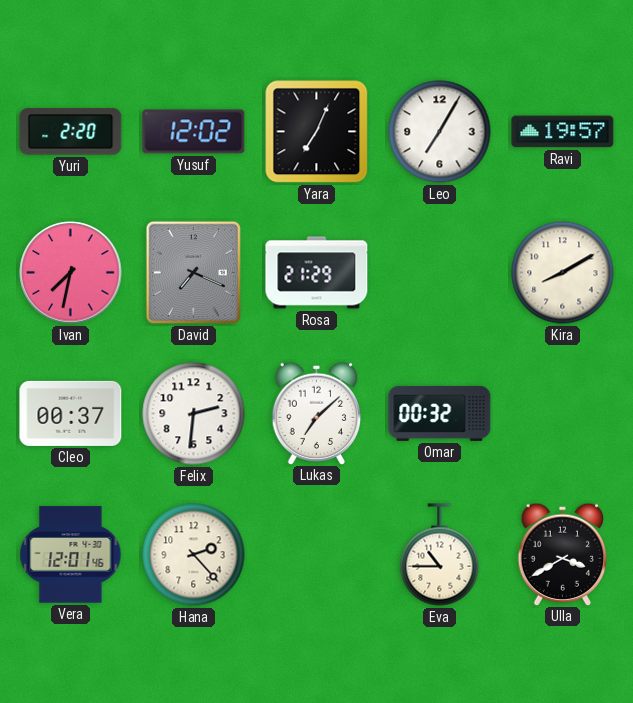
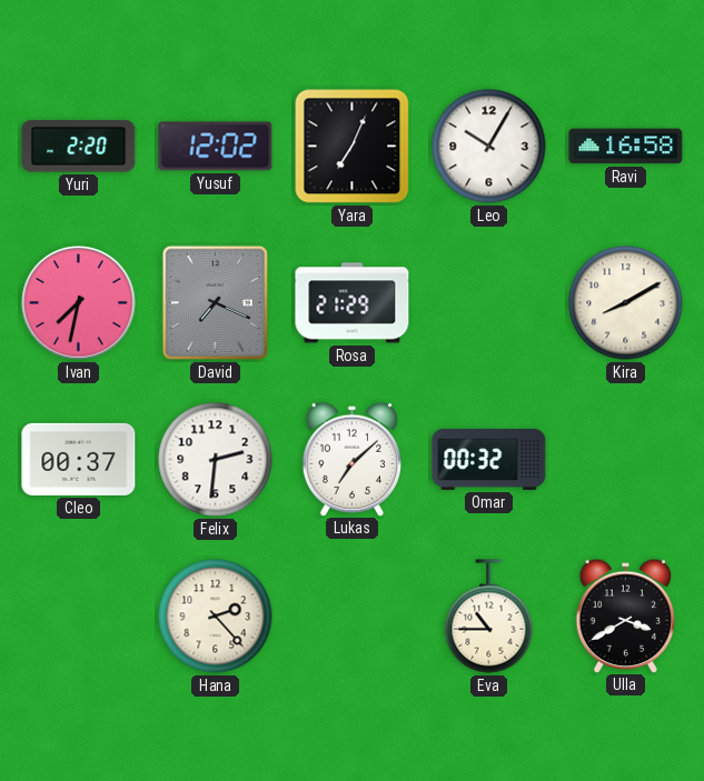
Leo: 7:05 -> 10:05
Ravi: 19:57 -> 16:58
Vera: 12:01 -> none
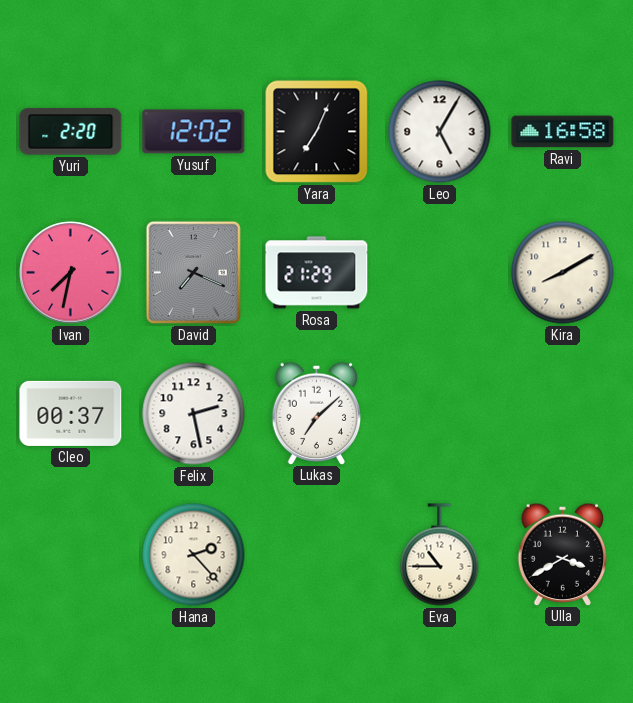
Leo: 10:05 -> 5:05
Felix: 2:31 -> 2:28
Omar: 00:32 -> none
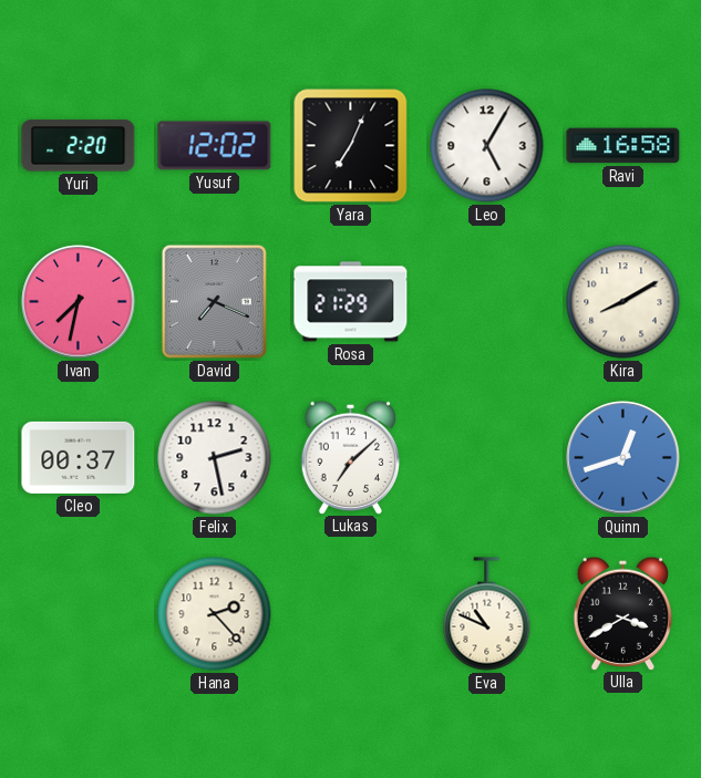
Quinn: none -> 12:42
Eva: 10:45 -> 10:49
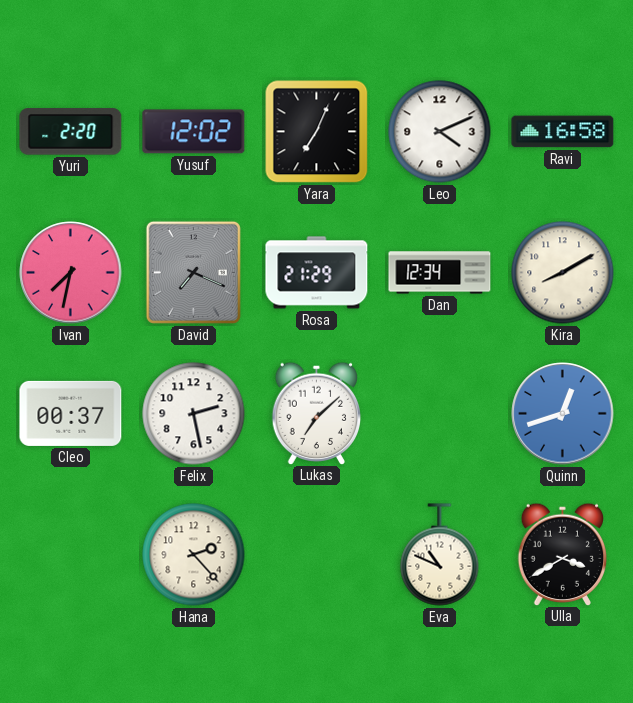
Leo: 5:05 -> 4:11
Dan: none -> 12:34
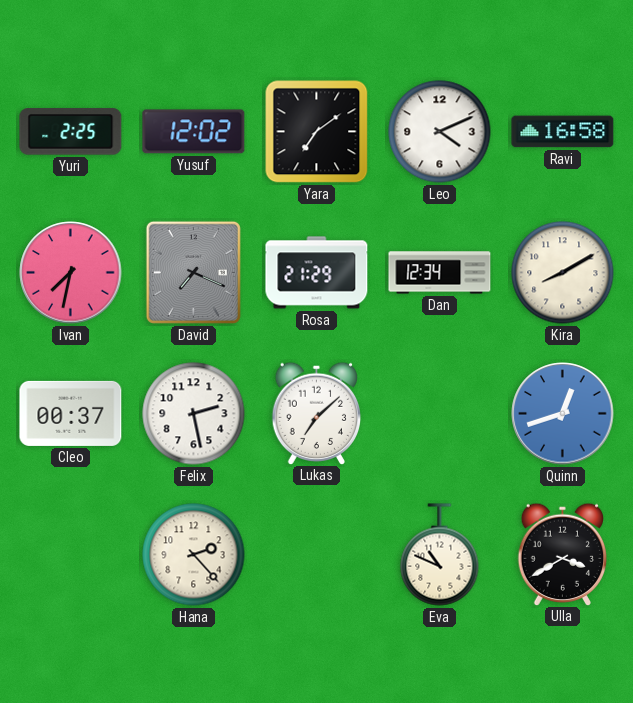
Yuri: 2:20 -> 2:25
Yara: 7:04 -> 7:09
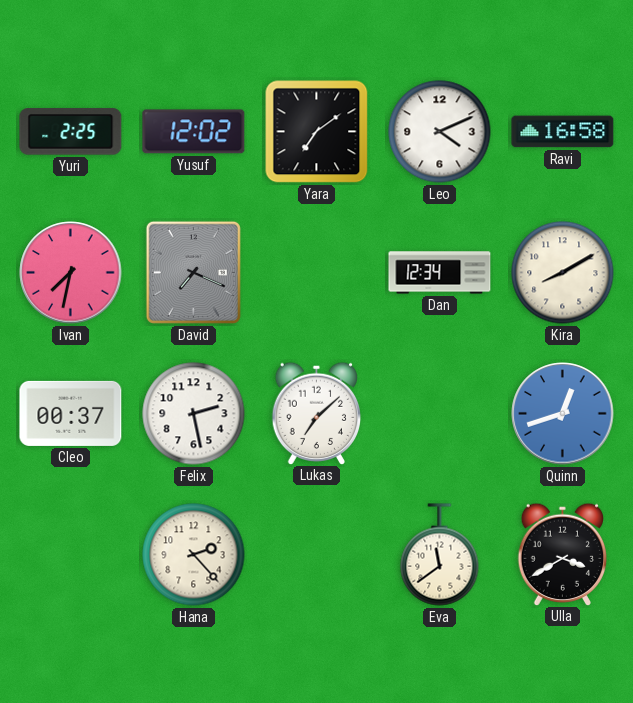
Rosa: 21:29 -> none
Eva: 10:49 -> 11:39
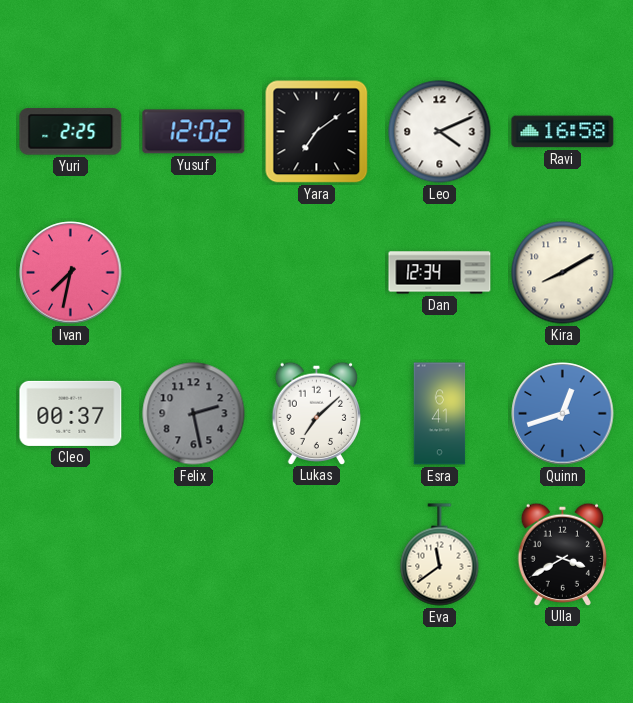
David: 7:19 -> none
Felix dial: white -> grey
Esra: none -> 6:41
Hana: 2:23 -> none
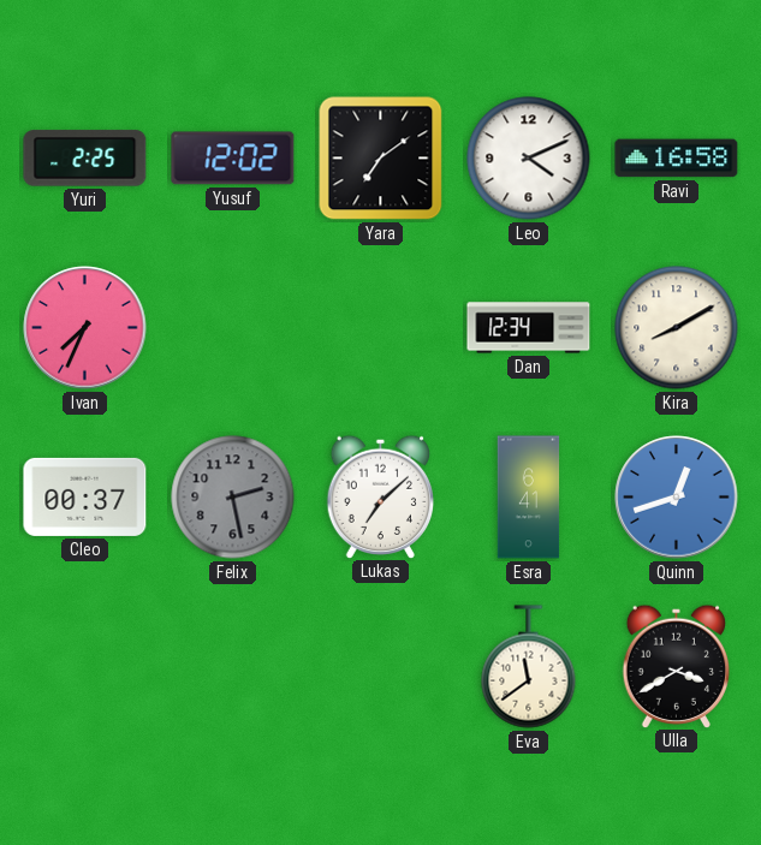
Ivan: 7:32 -> 7:34
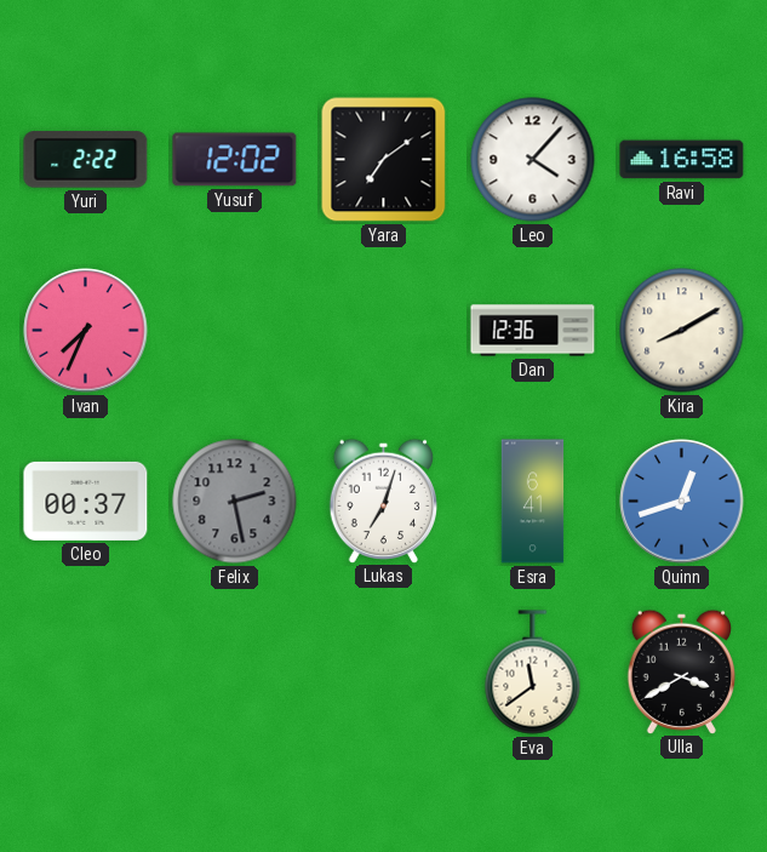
Yuri: 2:25 -> 2:22
Leo: 4:11 -> 4:07
Dan: 12:34 -> 12:36
Lukas: 7:08 -> 7:03
